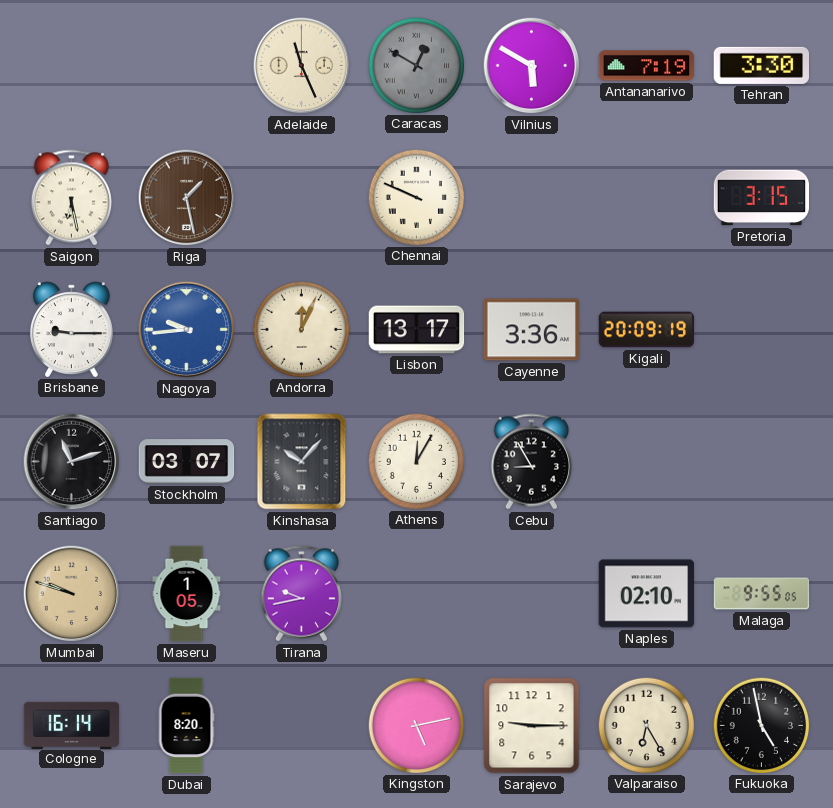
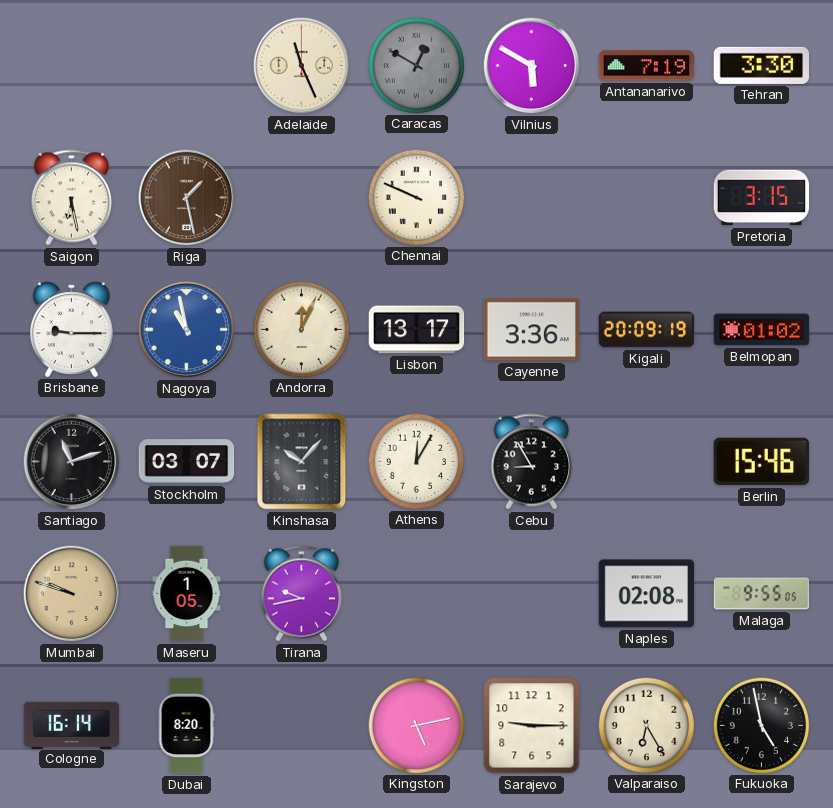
Nagoya: 9:44 -> 10:58
Belmopan: none -> 01:02
Berlin: none -> 15:46
Naples: 02:10 -> 02:08
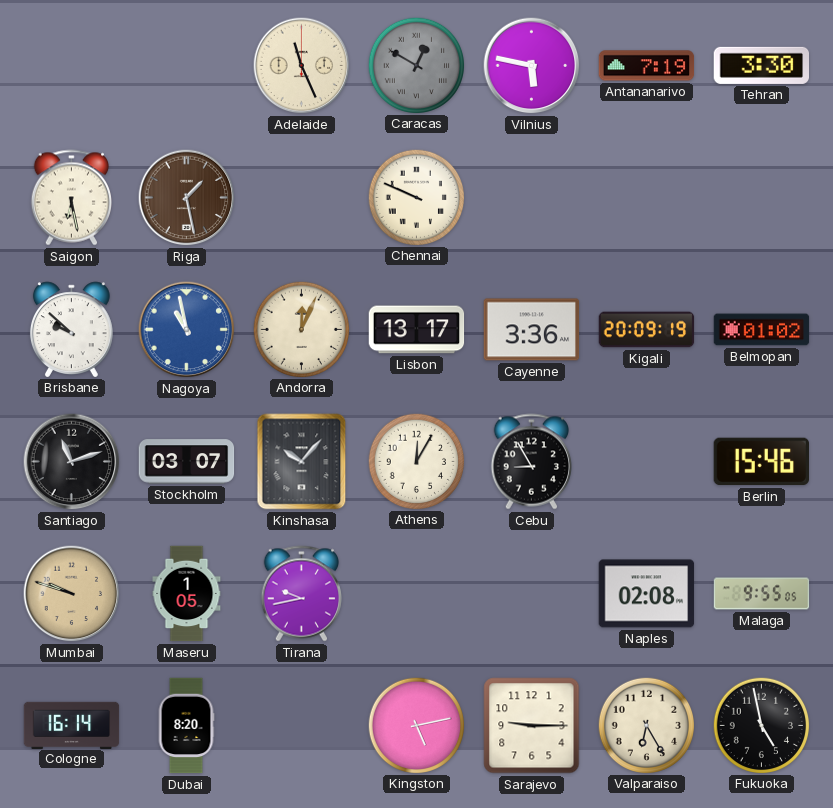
Vilnius: 5:50 -> 5:47
Pretoria: 3:15 -> none
Brisbane: 9:15 -> 9:52
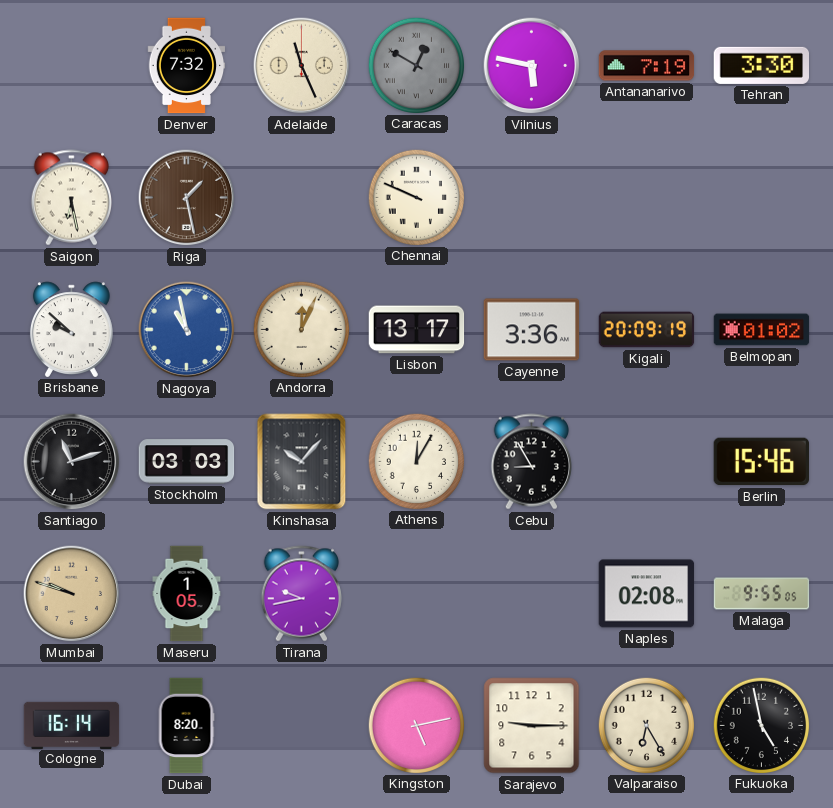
Denver: none -> 7:32
Stockholm: 03:07 -> 03:03
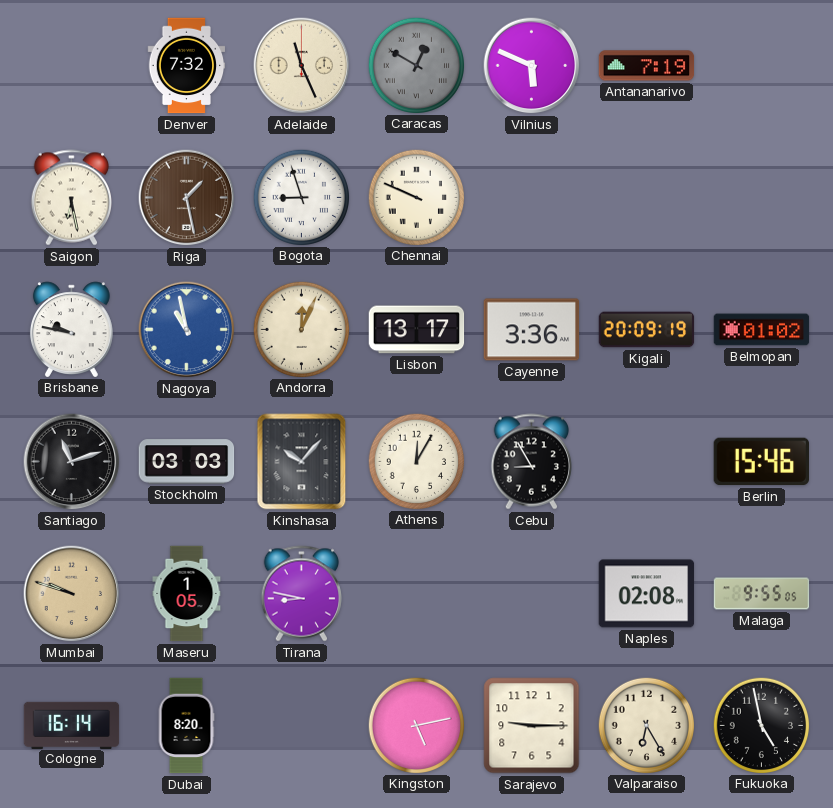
Vilnius: 5:47 -> 5:49
Tehran: 3:30 -> none
Bogota: none -> 8:57
Brisbane: 9:52 -> 9:47
Tirana: 9:43 -> 8:47
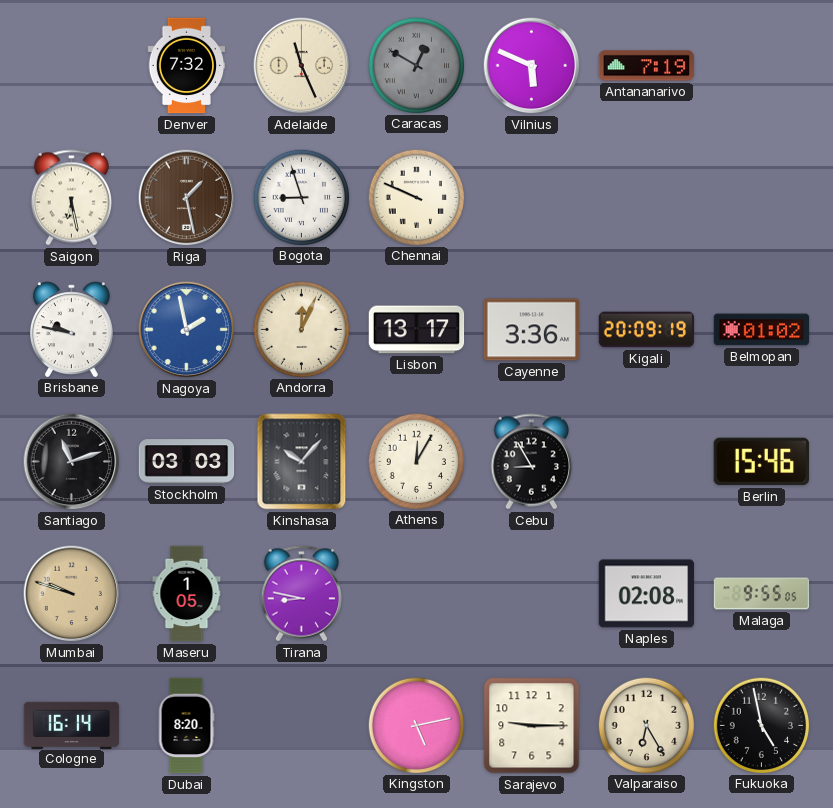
Nagoya: 10:58 -> 1:58
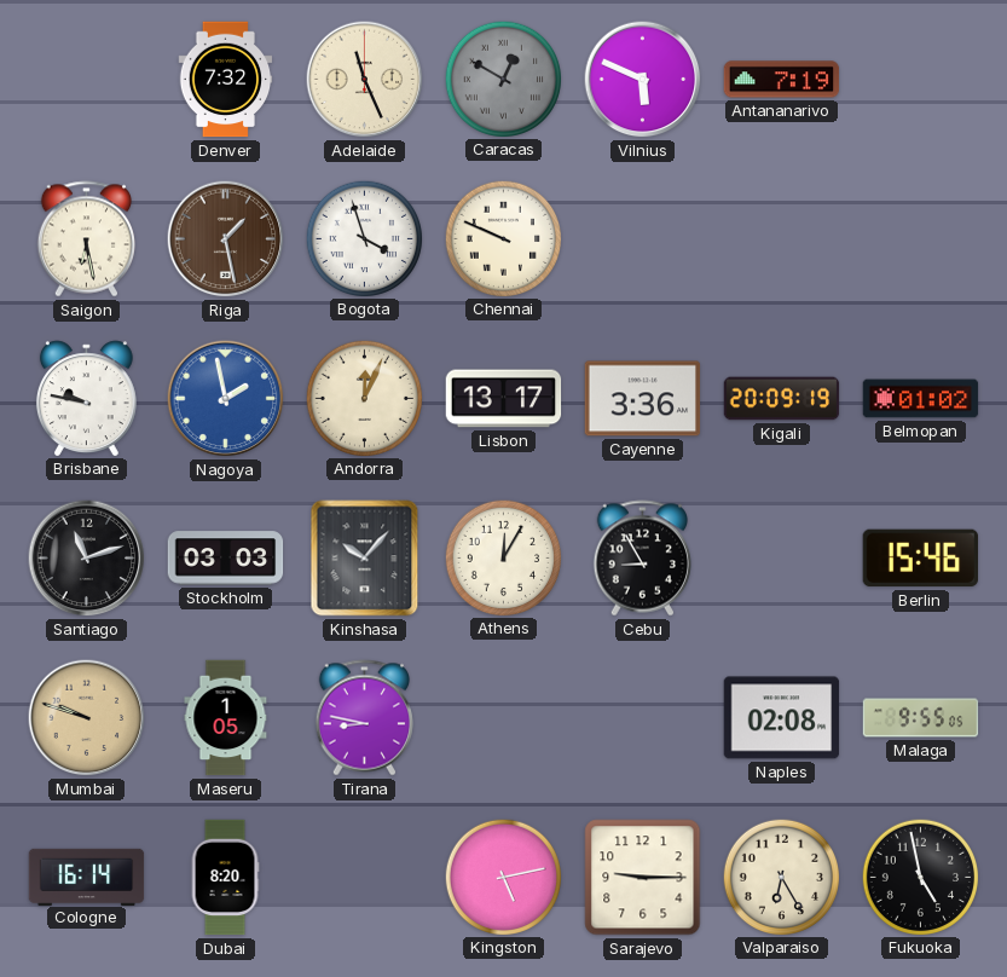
Bogota: 8:57 -> 3:57
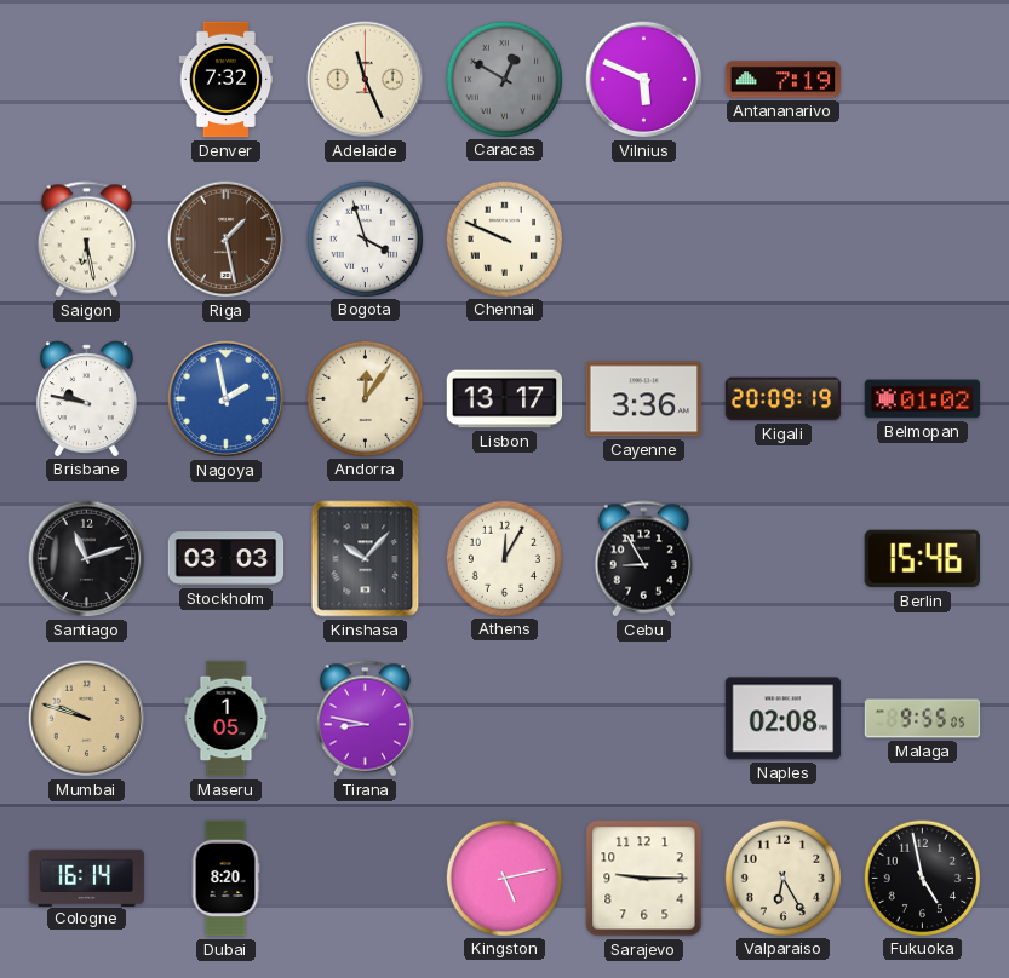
Andorra: 12:04 -> 12:06
